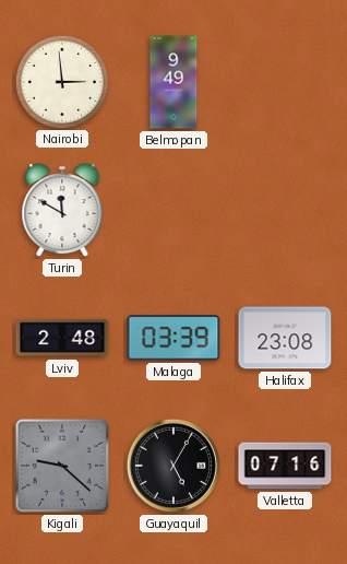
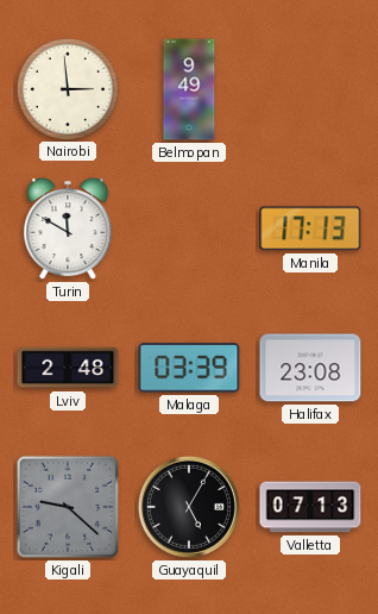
Manila: none -> 17:13
Valletta: 07:16 -> 07:13
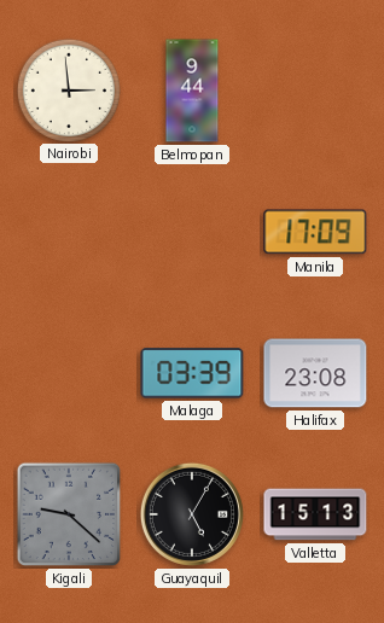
Belmopan: 9:49 -> 9:44
Turin: 11:50 -> none
Manila: 17:13 -> 17:09
Lviv: 2:48 -> none
Valletta: 07:13 -> 15:13
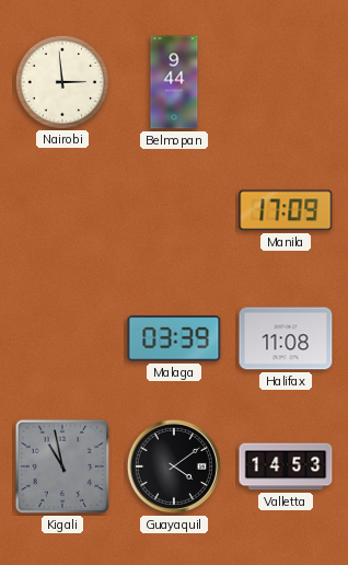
Halifax: 23:08 -> 11:08
Kigali: 9:22 -> 10:58
Guayaquil: 5:05 -> 4:09
Valletta: 15:13 -> 14:53
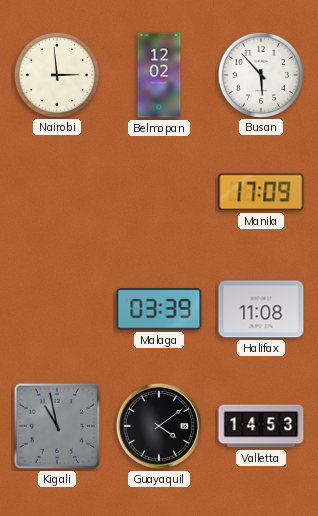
Belmopan: 9:44 -> 12:02
Busan: none -> 5:53
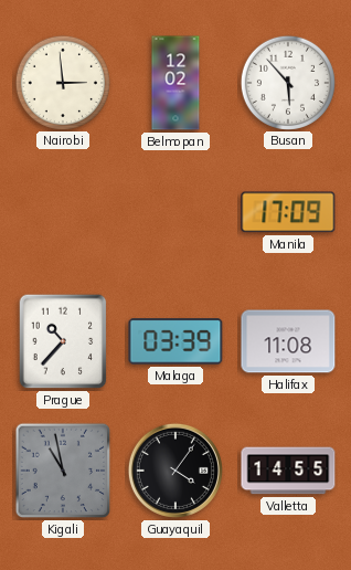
Prague: none -> 10:37
Guayaquil: 4:09 -> 4:06
Valletta: 14:53 -> 14:55
